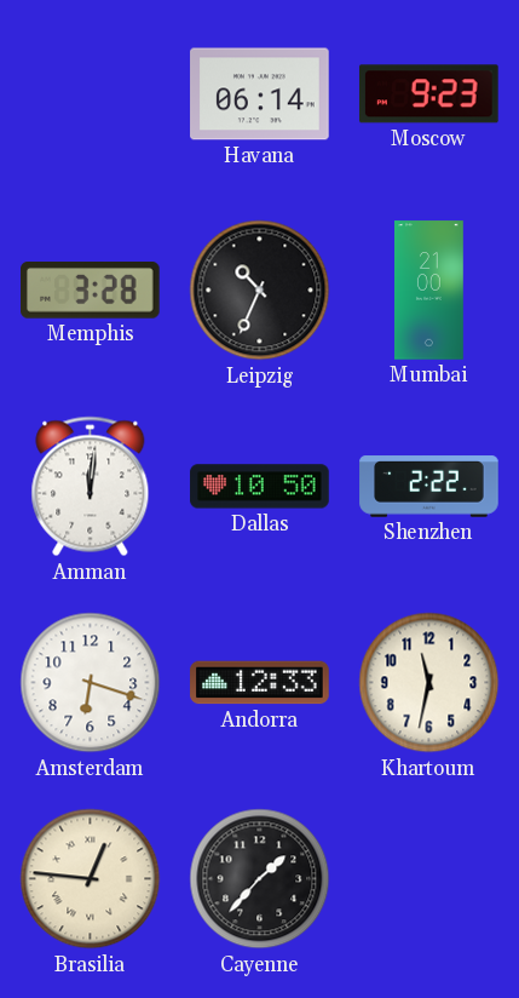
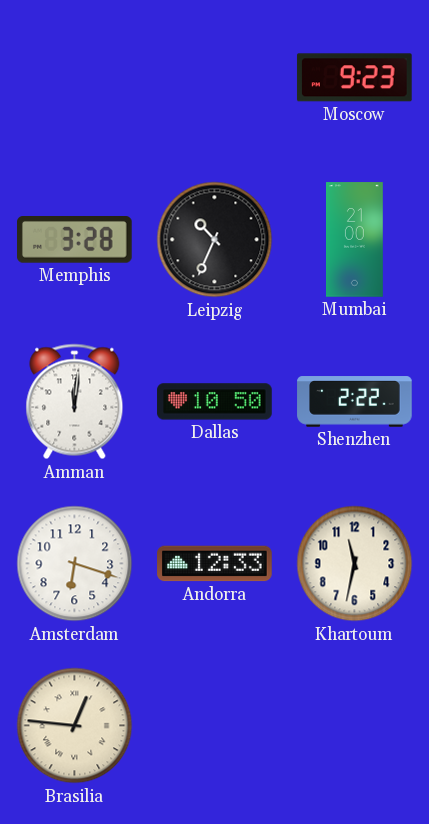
Havana: 06:14 -> none
Cayenne: 1:37 -> none
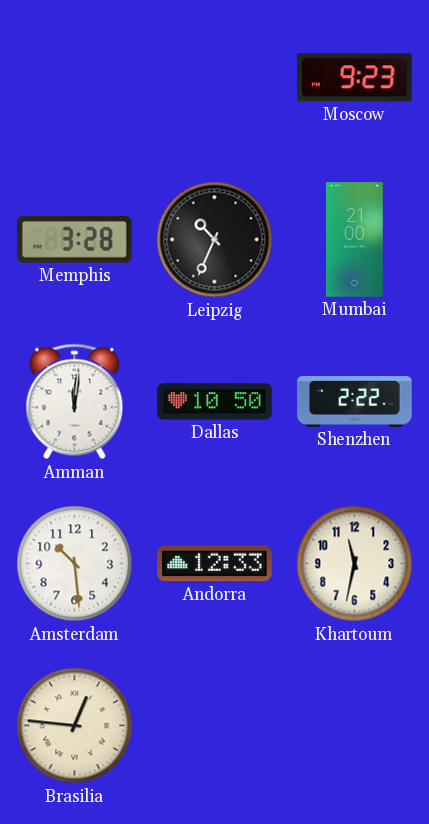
Amsterdam: 6:18 -> 10:29
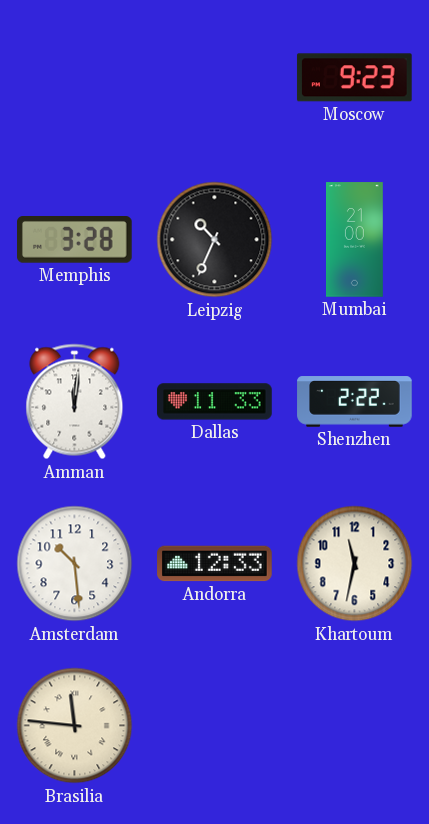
Dallas: 10:50 -> 11:33
Brasilia: 12:46 -> 11:46
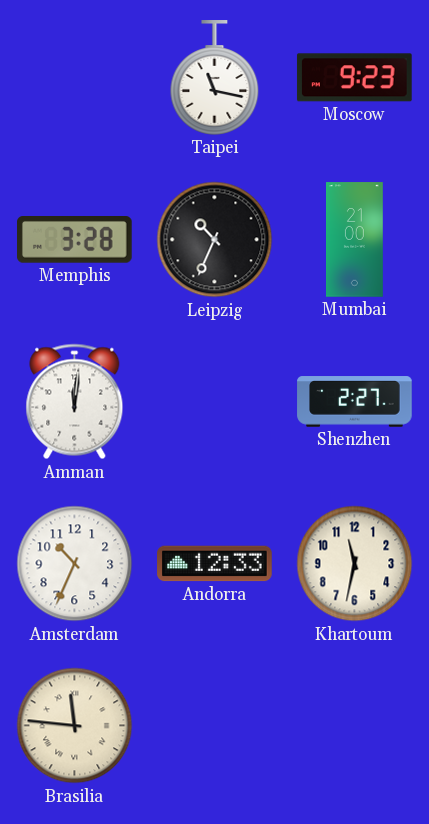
Taipei: none -> 11:17
Dallas: 11:33 -> none
Shenzhen: 2:22 -> 2:27
Amsterdam: 10:29 -> 10:34
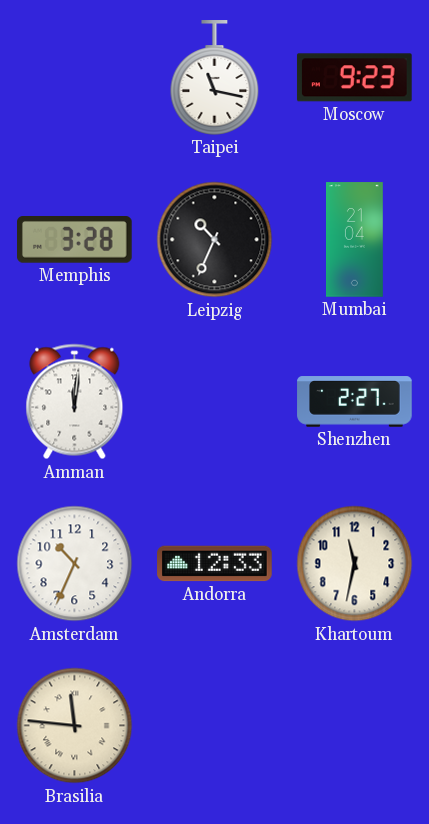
Mumbai: 21:00 -> 21:04
